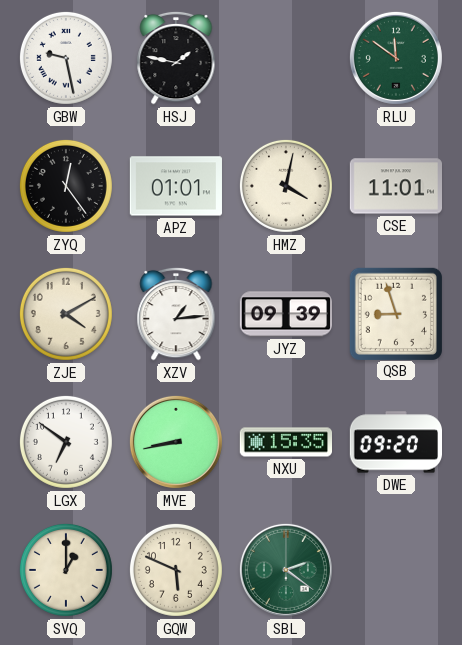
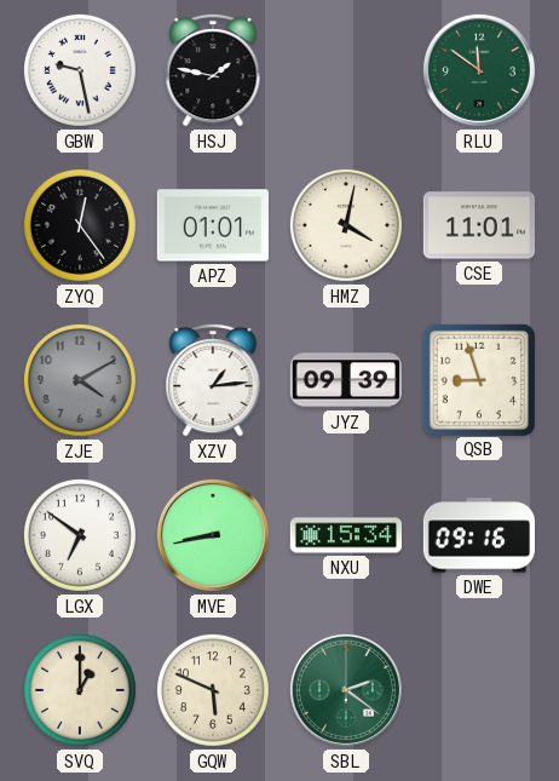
ZJE dial: cream -> grey
NXU: 15:35 -> 15:34
DWE: 09:20 -> 09:16
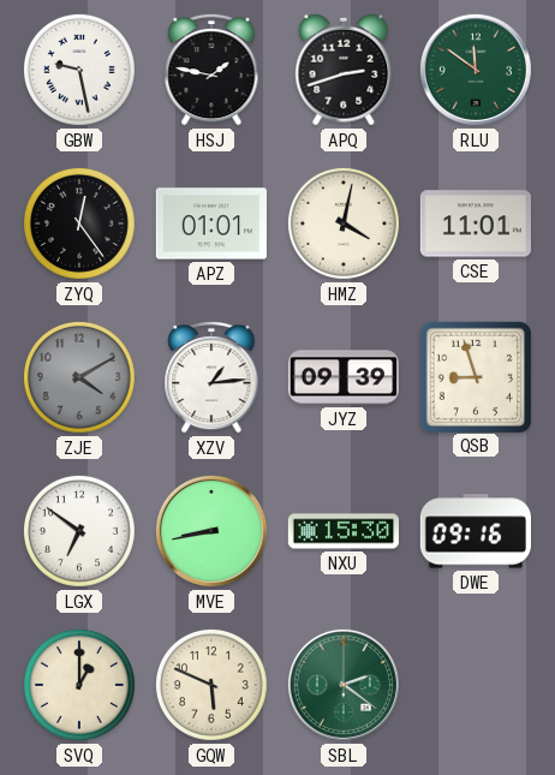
APQ: none -> 2:42
NXU: 15:34 -> 15:30
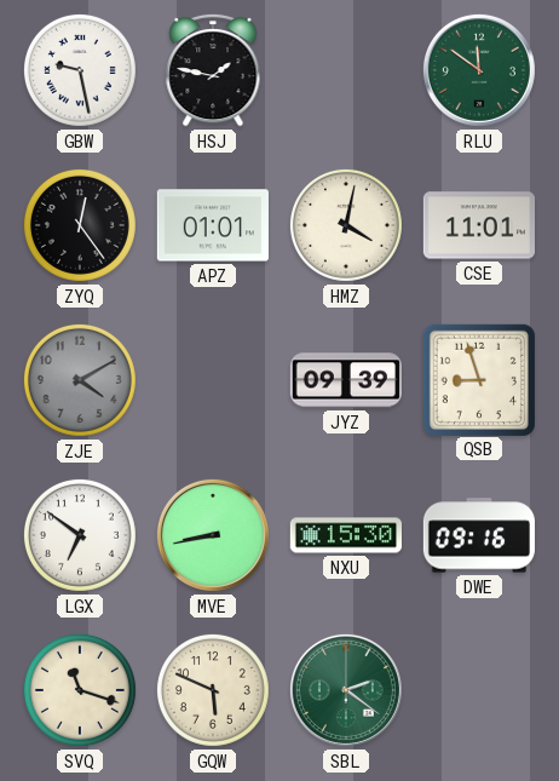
APQ: 2:42 -> none
XZV: 1:14 -> none
SVQ: 1:00 -> 11:18
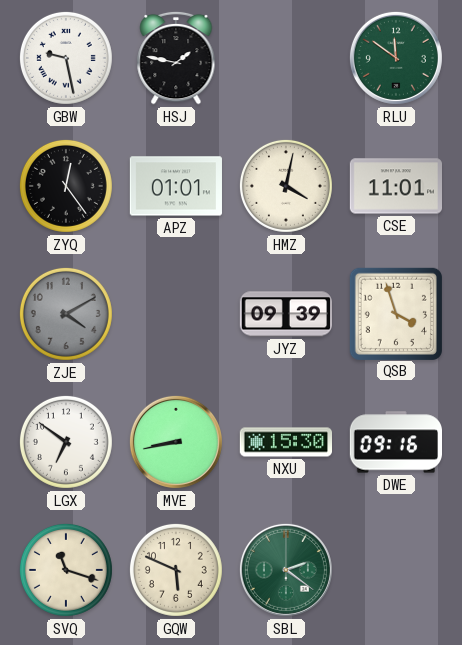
QSB: 8:57 -> 3:57
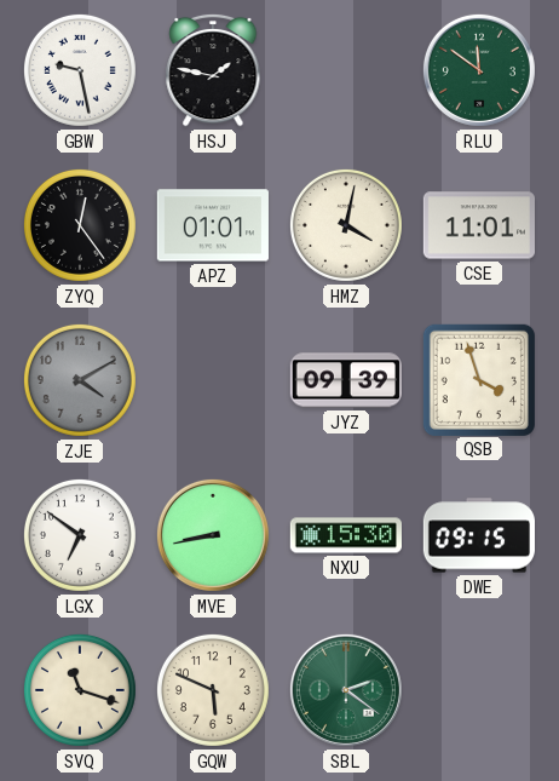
DWE: 09:16 -> 09:15
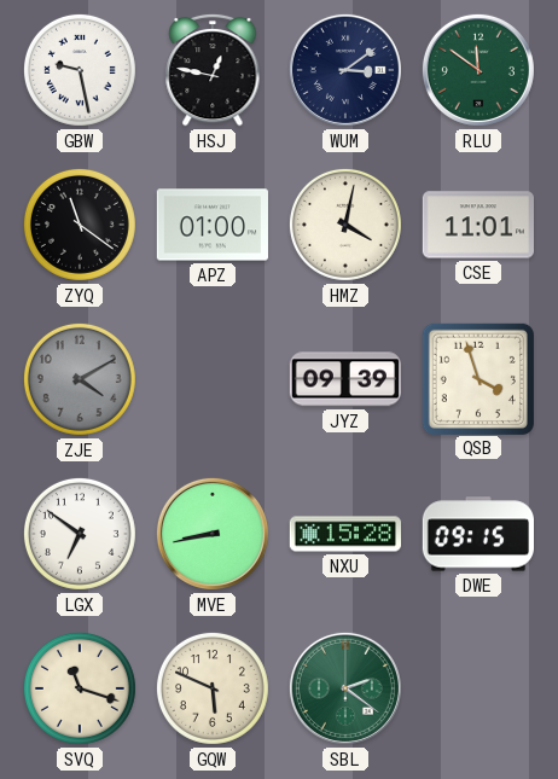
HSJ: 1:47 -> 12:47
WUM: none -> 3:09
ZYQ: 12:24 -> 11:21
APZ: 01:01 -> 01:00
NXU: 15:30 -> 15:28
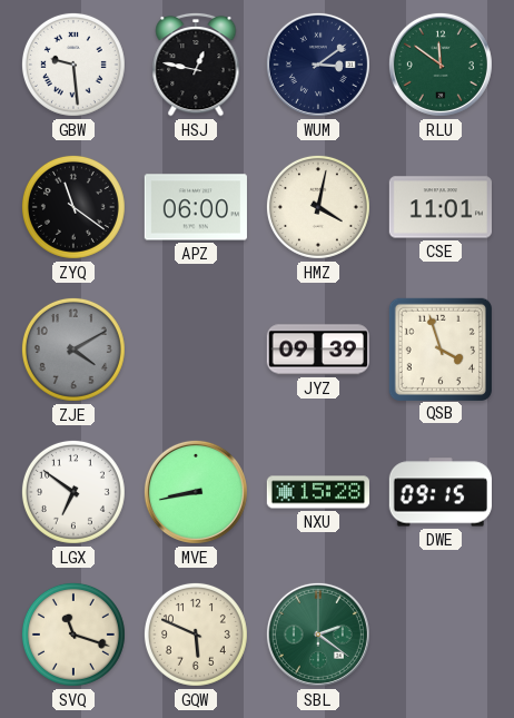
GBW: 9:28 -> 9:29
APZ: 01:00 -> 06:00
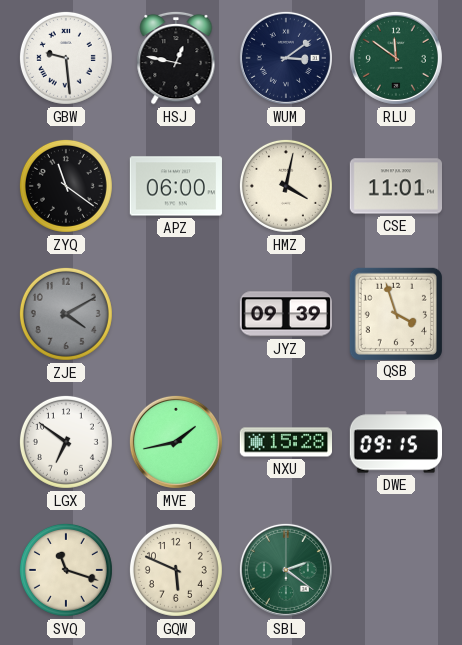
MVE: 8:43 -> 1:43
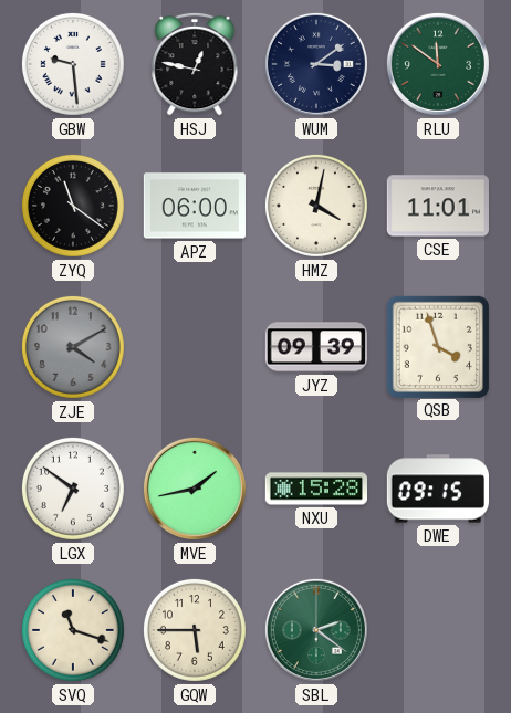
GQW: 5:49 -> 5:45
